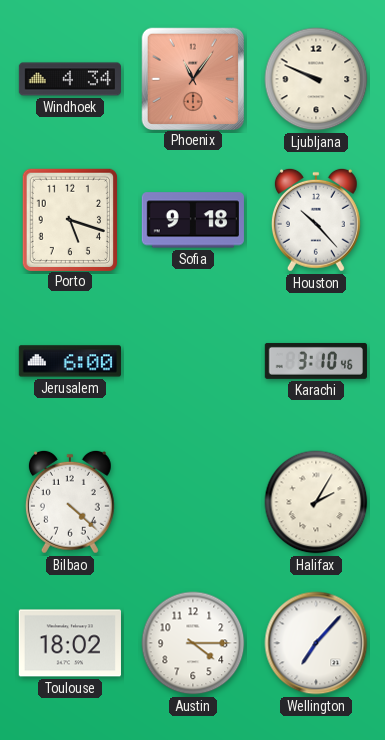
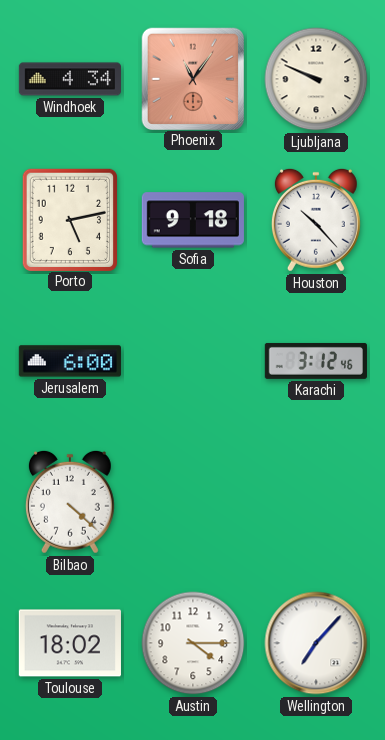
Porto: 5:18 -> 5:13
Karachi: 3:10 -> 3:12
Halifax: 2:05 -> none
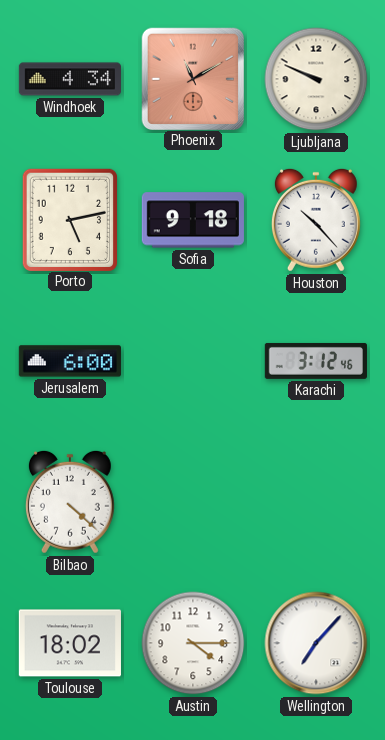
Phoenix: 11:06 -> 11:10
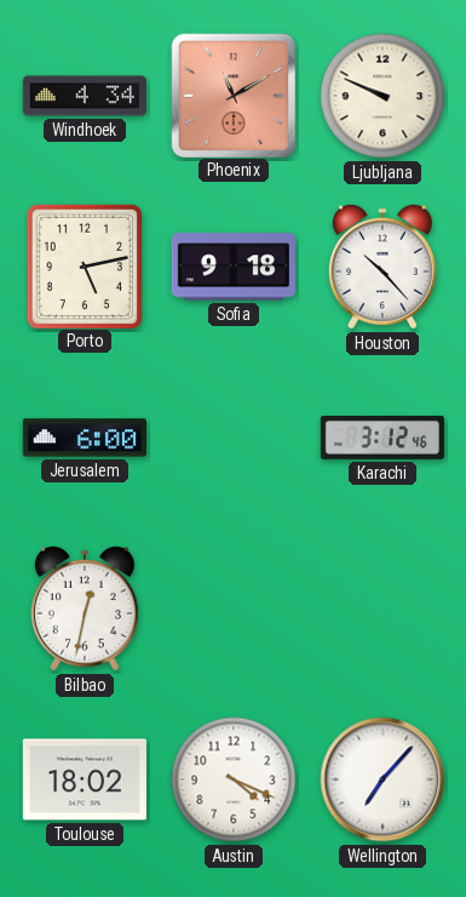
Bilbao: 4:22 -> 12:32
Austin: 4:15 -> 4:19
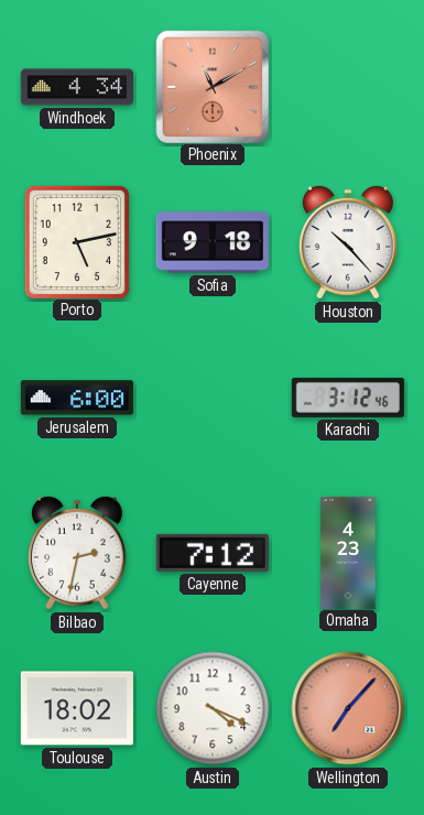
Ljubljana: 9:49 -> none
Bilbao: 12:32 -> 2:32
Cayenne: none -> 7:12
Omaha: none -> 4:23
Wellington dial: white -> salmon
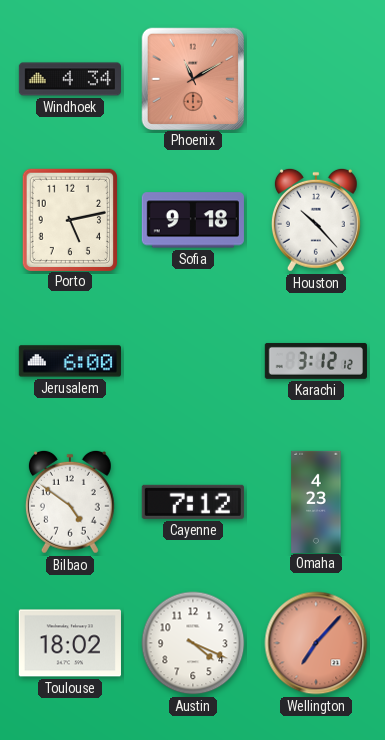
Karachi: 3:12:46 -> 3:12:12
Bilbao: 2:32 -> 4:51
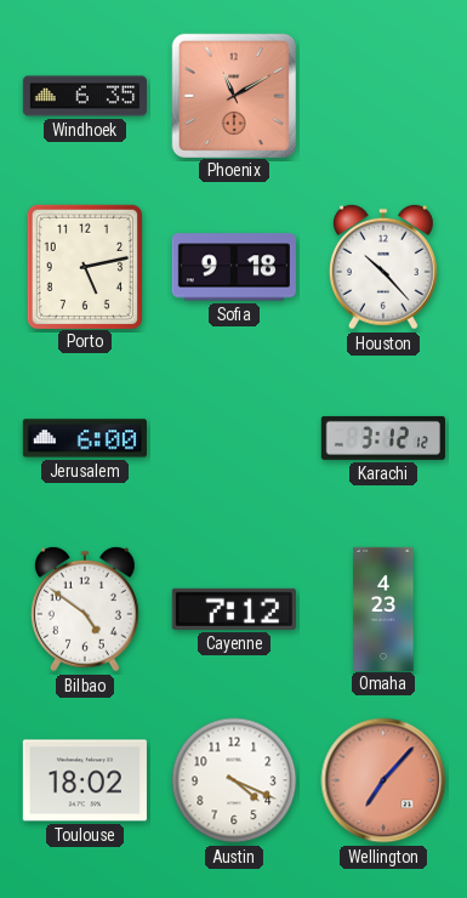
Windhoek: 4:34 -> 6:35
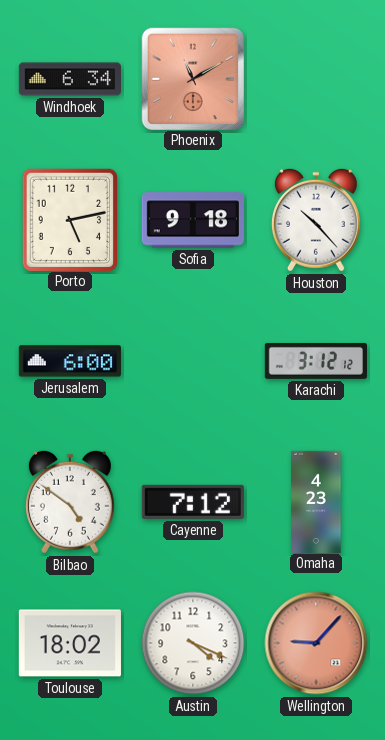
Windhoek: 6:35 -> 6:34
Wellington: 7:07 -> 9:07
